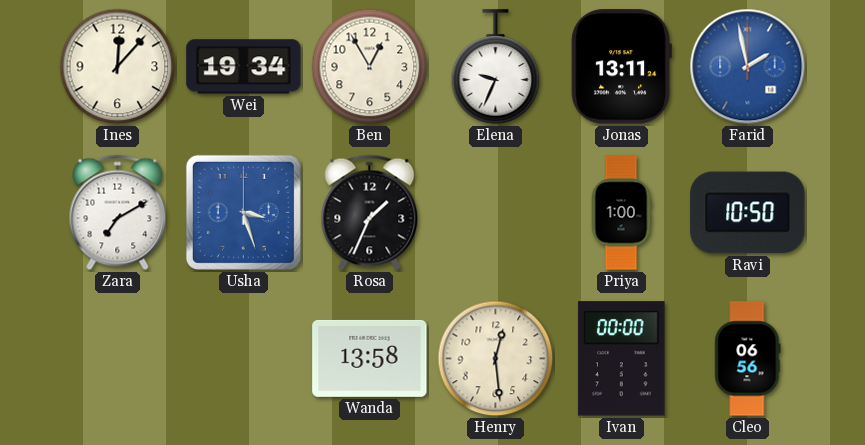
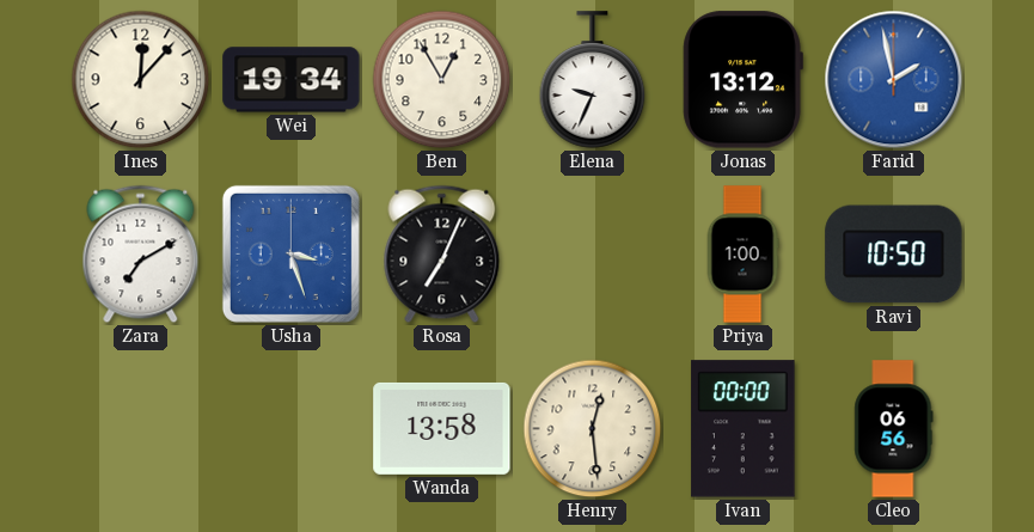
Jonas: 13:11 -> 13:12
Rosa: 1:34 -> 7:04
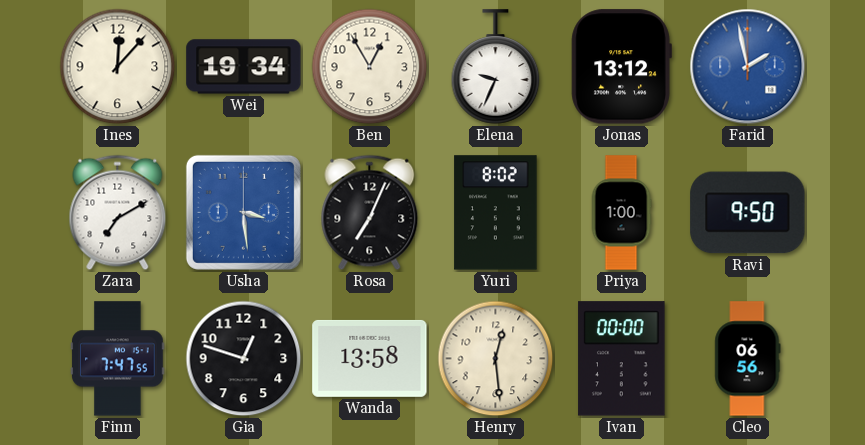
Usha: 3:27 -> 3:29
Yuri: none -> 8:02
Ravi: 10:50 -> 9:50
Finn: none -> 7:47
Gia: none -> 12:48
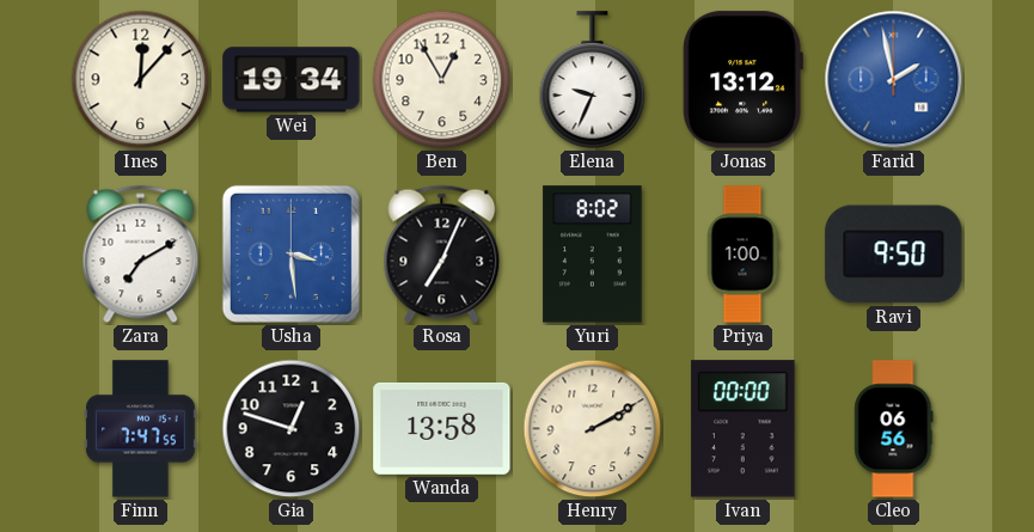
Henry: 12:29 -> 2:10
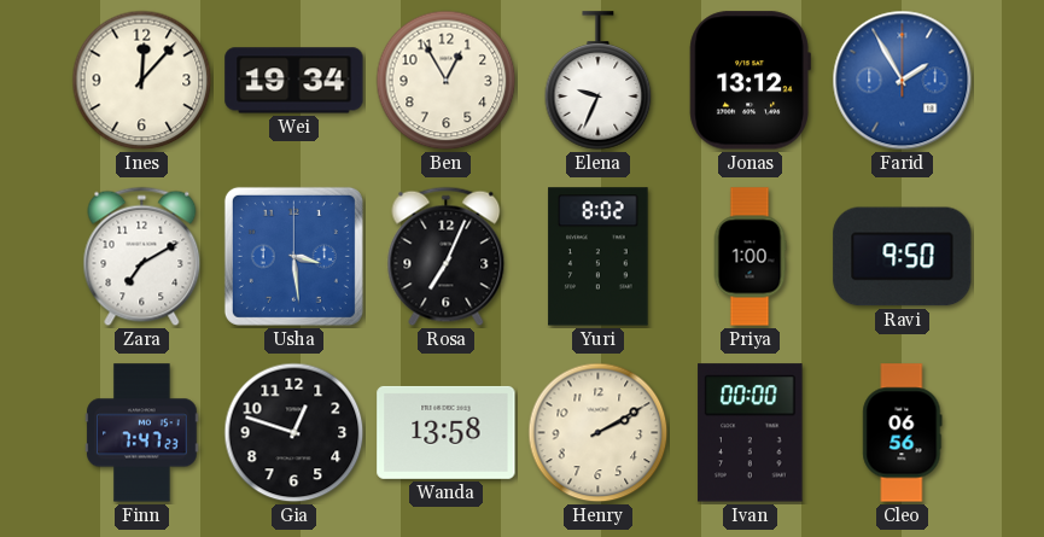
Farid: 1:58 -> 1:55
Finn: 7:47:55 -> 7:47:23
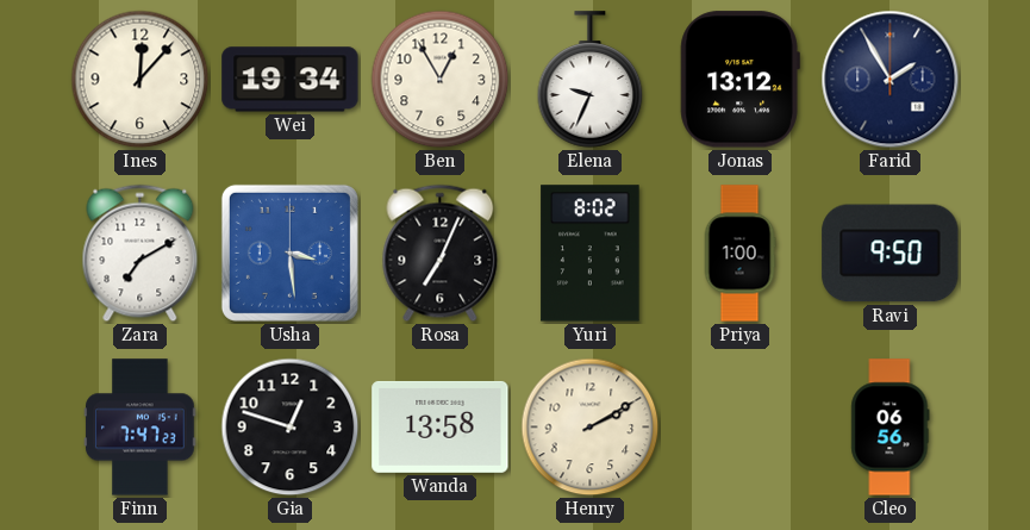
Farid dial: blue -> navy
Ivan: 00:00 -> none
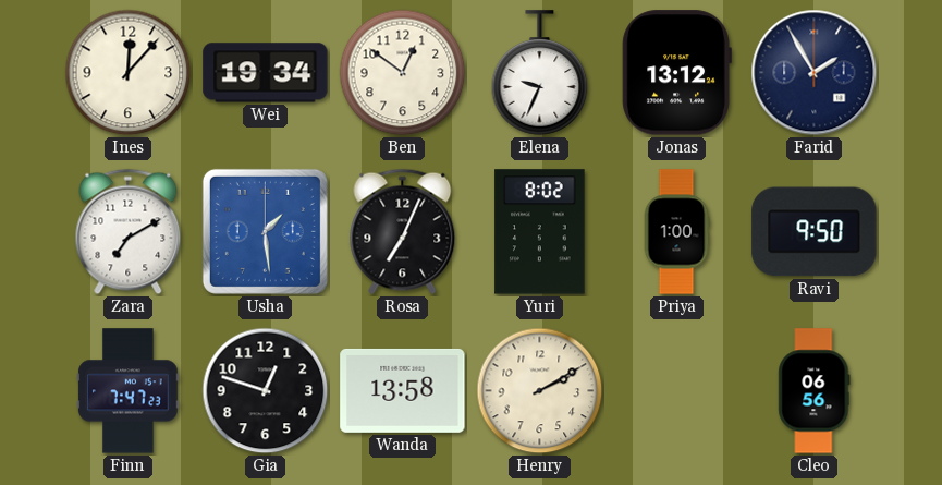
Ben: 12:55 -> 12:51
Usha: 3:29 -> 1:29
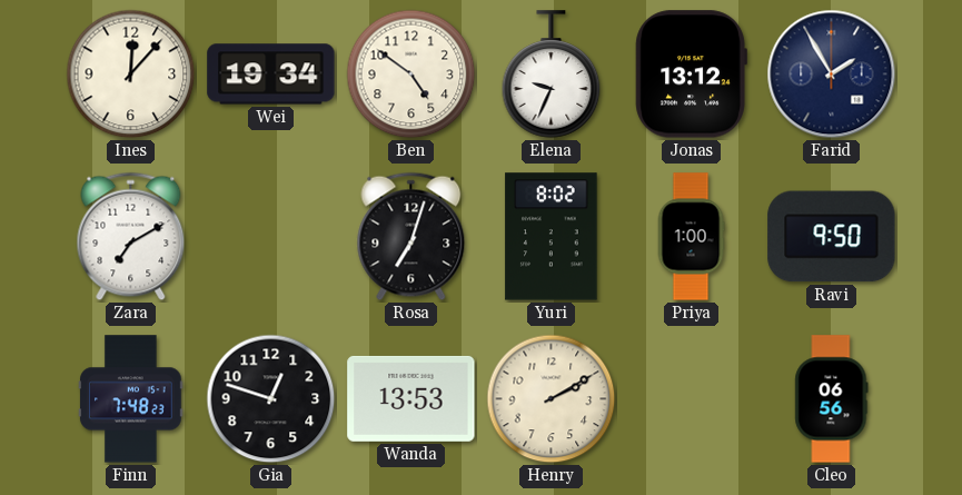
Ben: 12:51 -> 4:51
Usha: 1:29 -> none
Rosa: 7:04 -> 7:03
Finn: 7:47 -> 7:48
Wanda: 13:58 -> 13:53
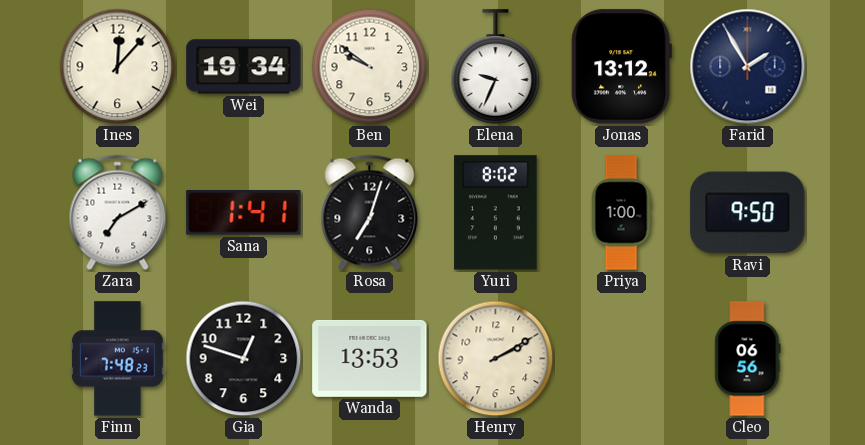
Ben: 4:51 -> 9:51
Sana: none -> 1:41
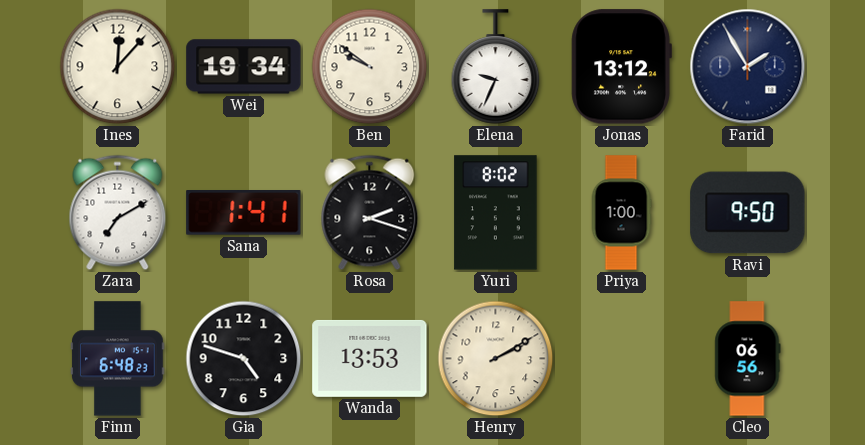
Rosa: 7:03 -> 2:18
Finn: 7:48 -> 6:48
Gia: 12:48 -> 4:48
